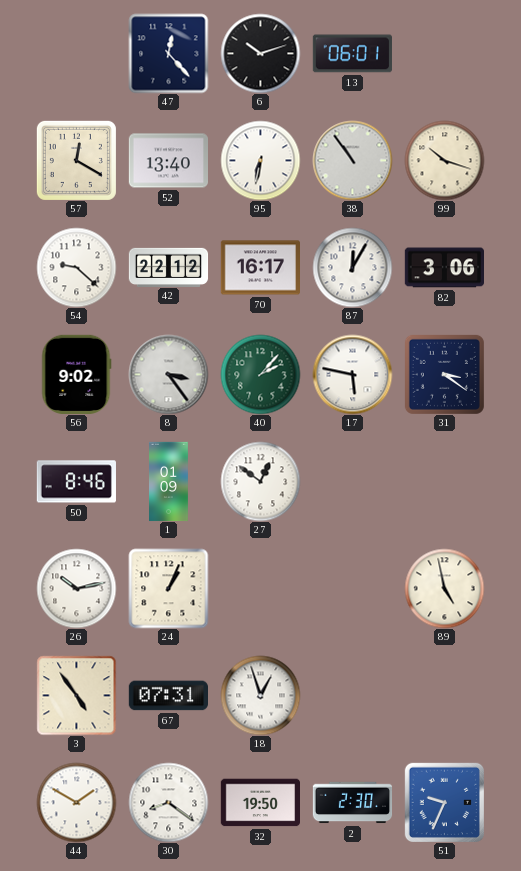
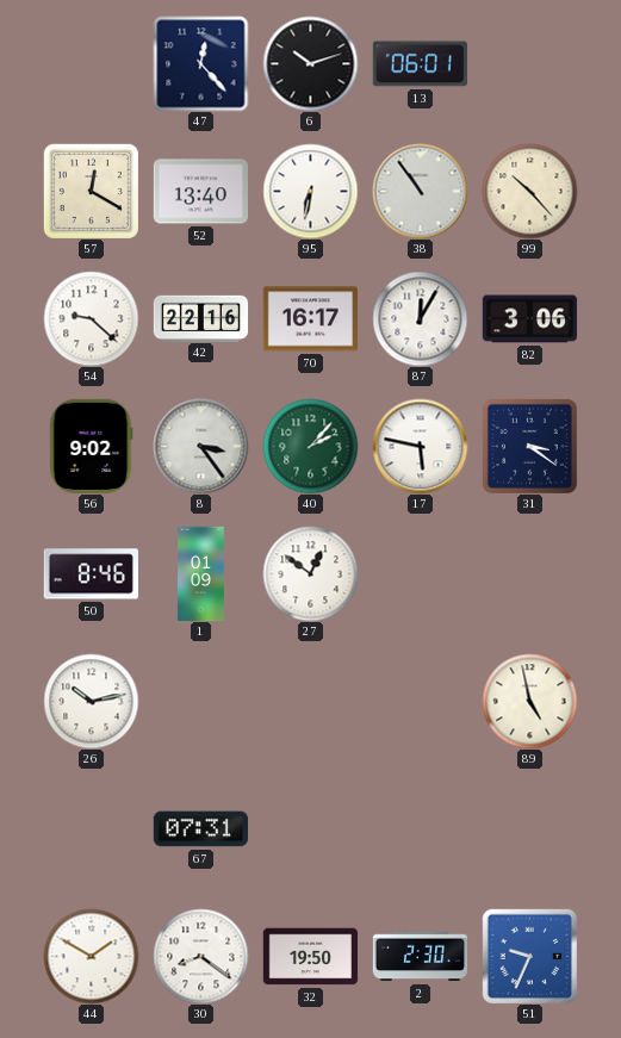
99: 10:18 -> 10:23
42: 22:12 -> 22:16
24: 1:04 -> none
3: 4:54 -> none
18: 12:57 -> none
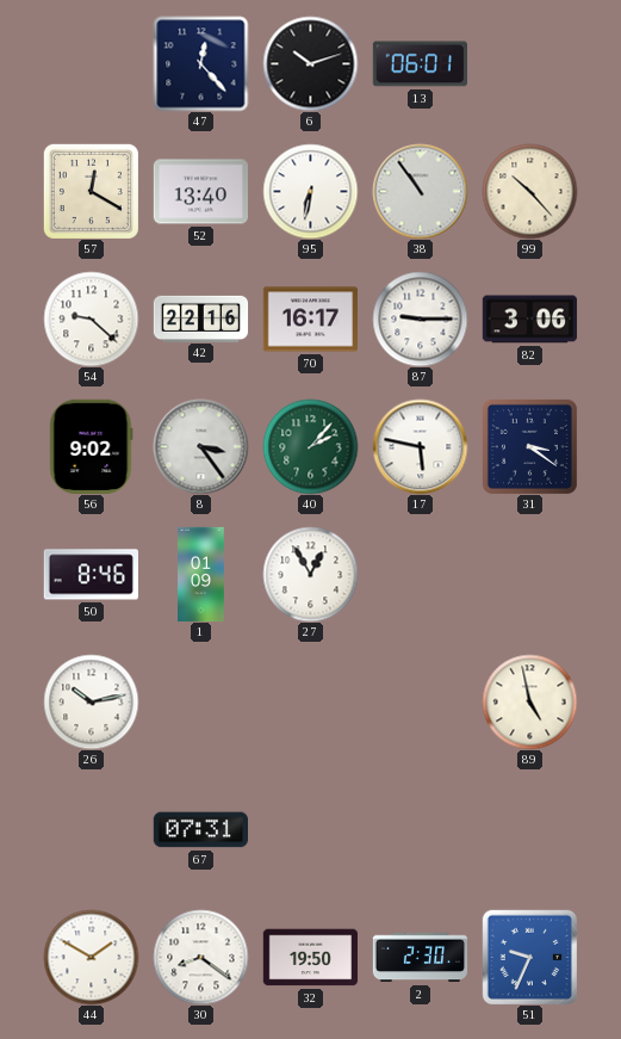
87: 12:05 -> 9:15
27: 12:51 -> 12:55
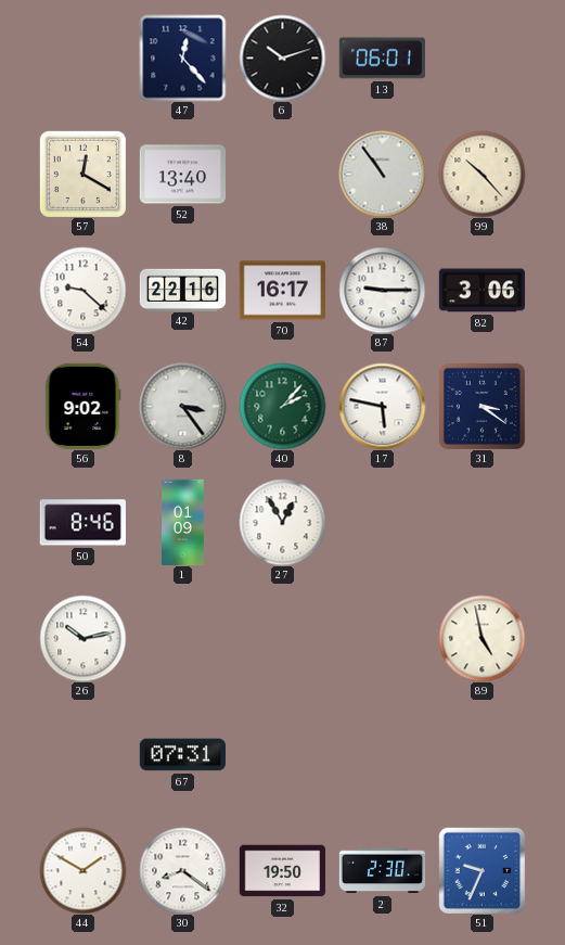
95: 6:32 -> none
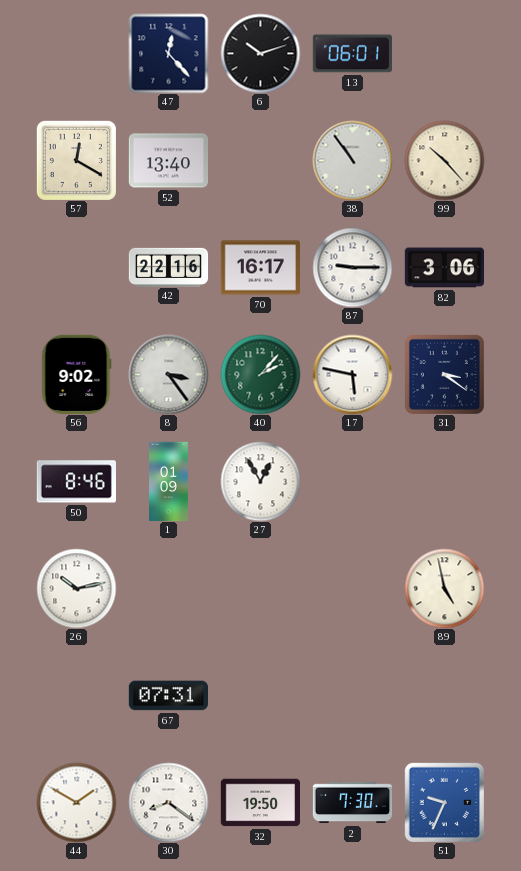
54: 9:22 -> none
2: 2:30 -> 7:30
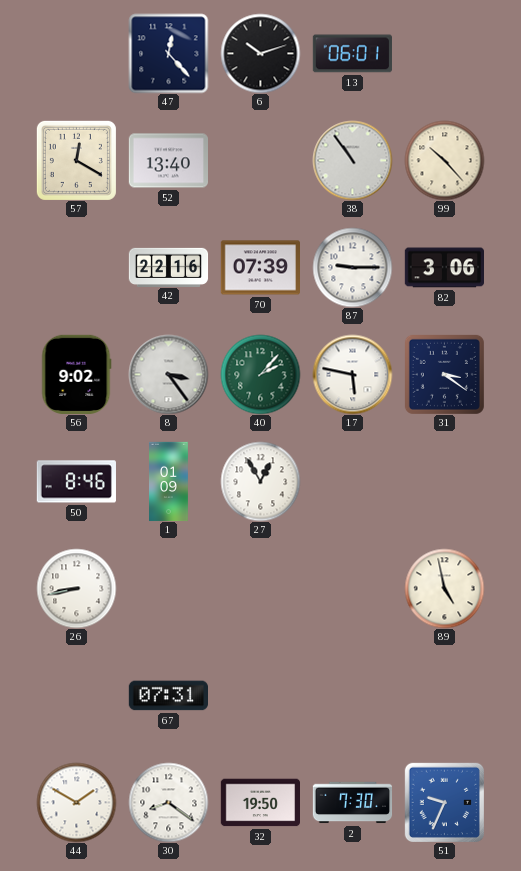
70: 16:17 -> 07:39
26: 10:13 -> 8:43
